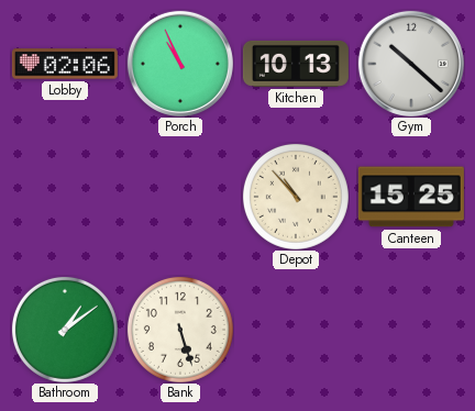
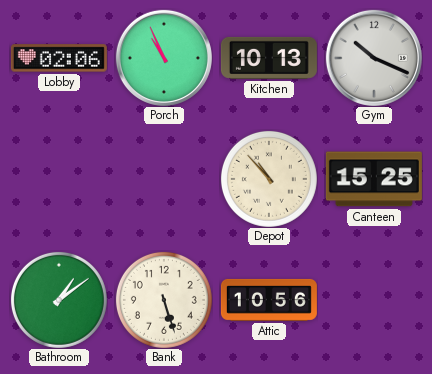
Gym: 10:22 -> 10:19
Attic: none -> 10:56
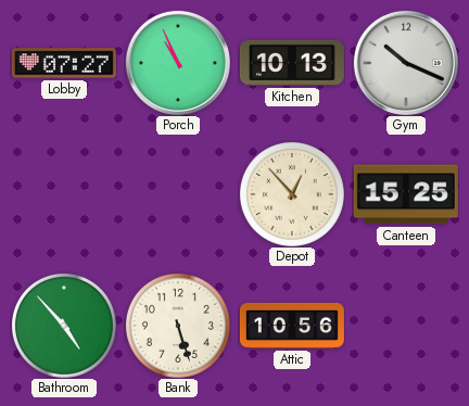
Lobby: 02:06 -> 07:27
Depot: 10:53 -> 12:53
Bathroom: 1:09 -> 4:53
